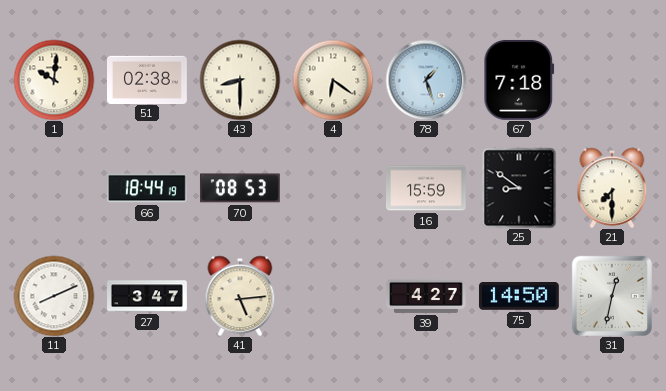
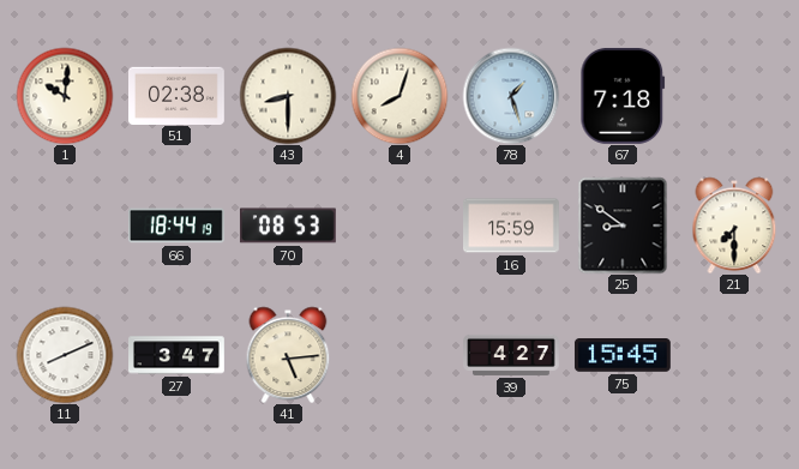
4: 6:21 -> 8:03
75: 14:50 -> 15:45
31: 12:32 -> none
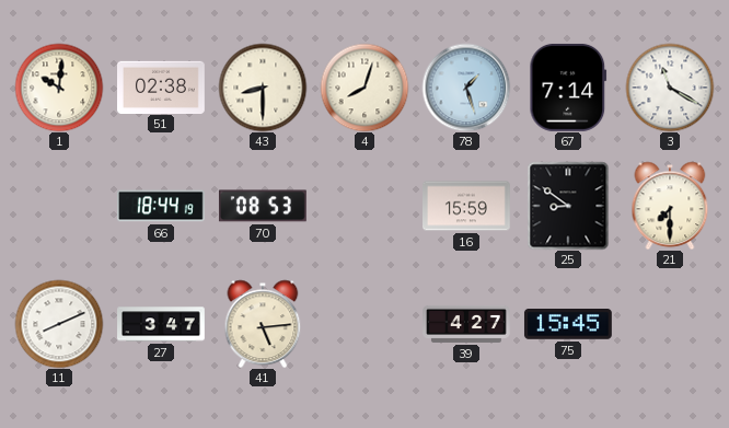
67: 7:18 -> 7:14
3: none -> 11:20
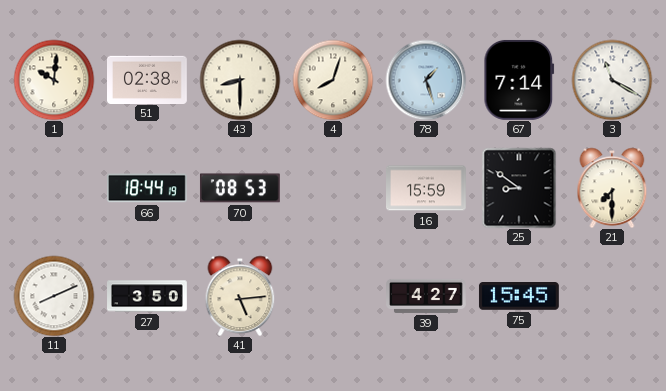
27: 3:47 -> 3:50
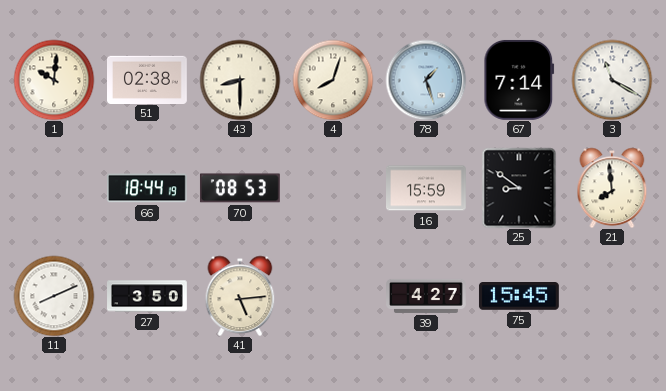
21: 7:30 -> 7:59
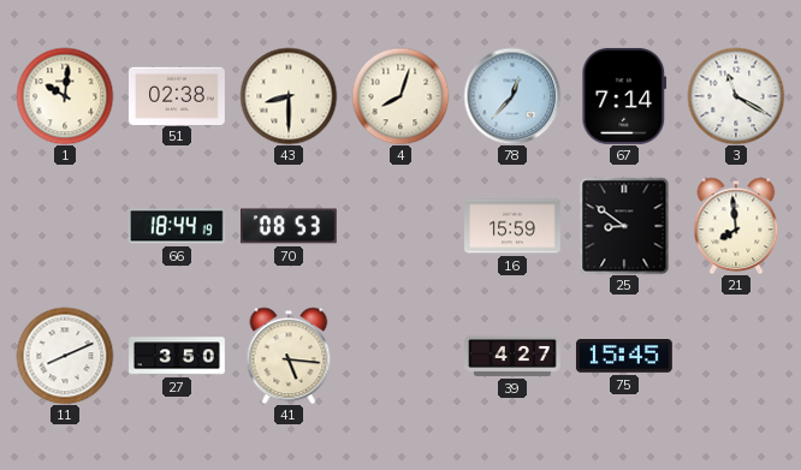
78: 1:27 -> 12:37
41: 5:14 -> 5:16
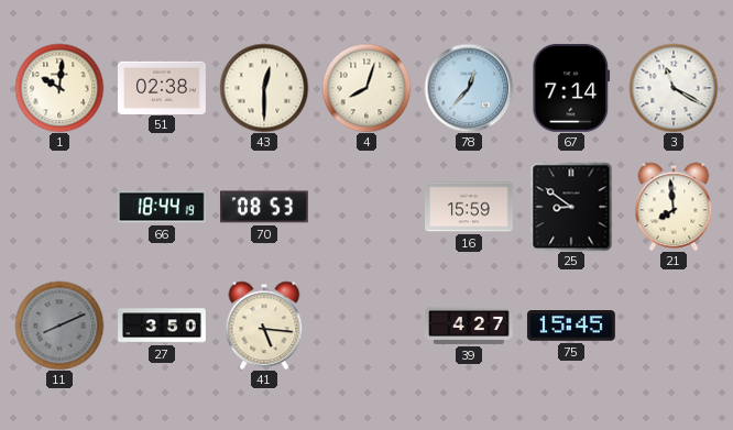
43: 8:30 -> 12:30
11 dial: white -> grey
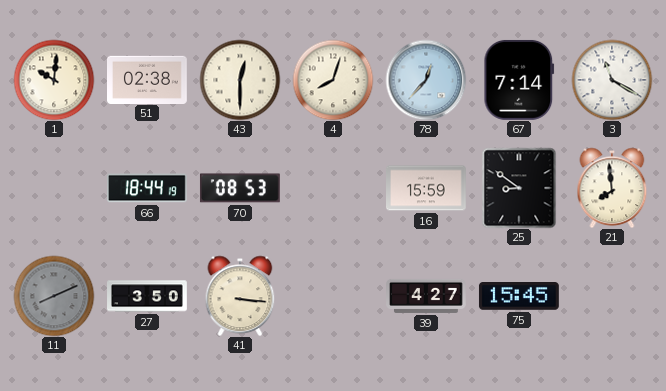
41: 5:16 -> 3:16
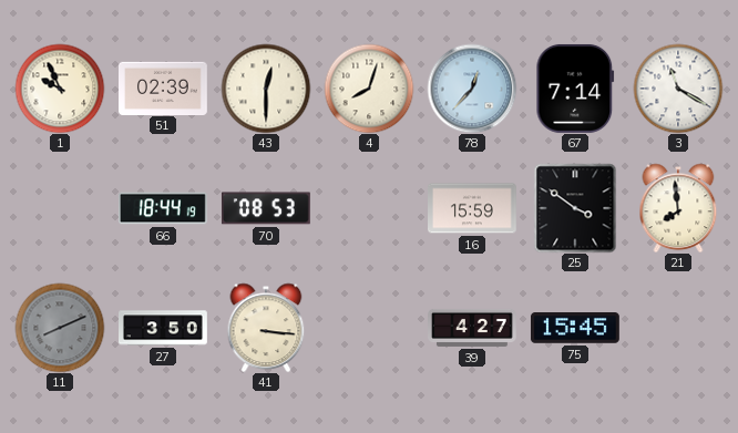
1: 10:01 -> 9:56
51: 02:38 -> 02:39
25: 8:51 -> 3:51
